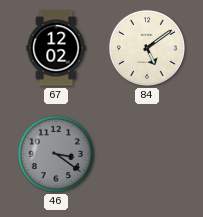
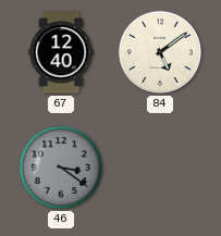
67: 12:02 -> 12:40
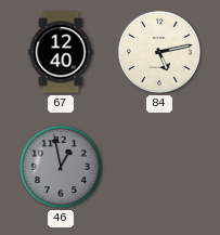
84: 5:09 -> 5:13
46: 3:21 -> 12:58
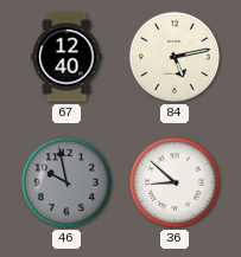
46: 12:58 -> 9:58
36: none -> 8:52
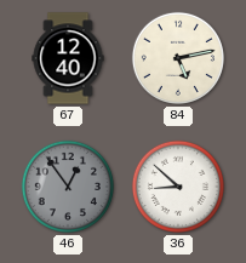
46: 9:58 -> 12:54
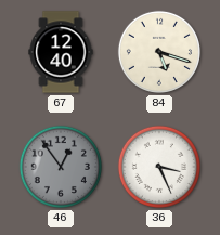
84: 5:13 -> 5:18
36: 8:52 -> 3:26
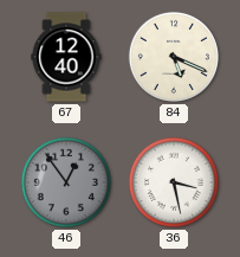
84: 5:18 -> 5:19
36: 3:26 -> 3:28
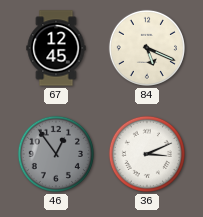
67: 12:40 -> 12:45
36: 3:28 -> 3:11
